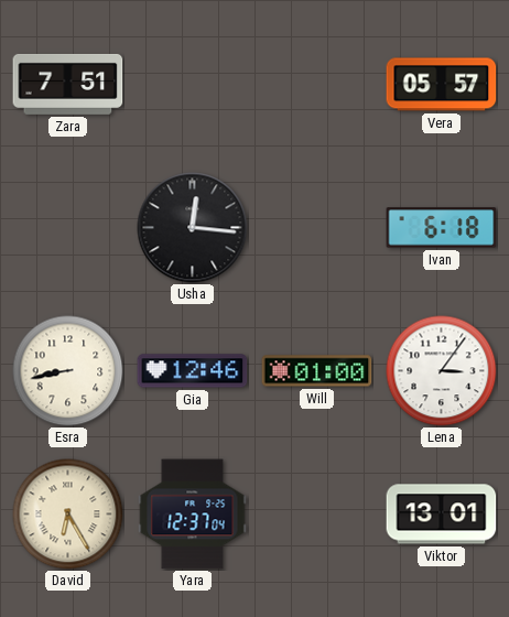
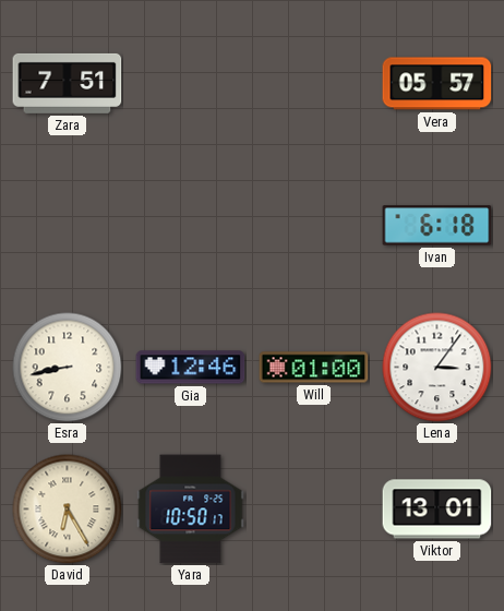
Usha: 12:16 -> none
Yara: 12:37 -> 10:50
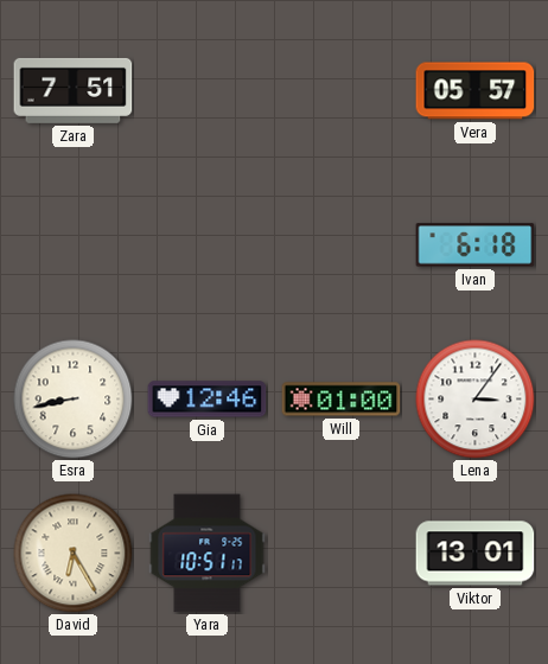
Yara: 10:50 -> 10:51
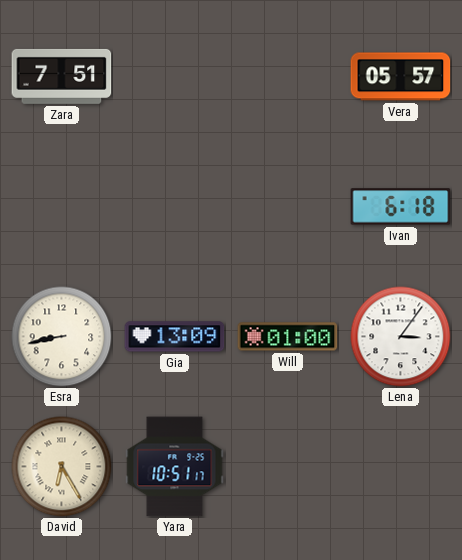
Gia: 12:46 -> 13:09
Viktor: 13:01 -> none
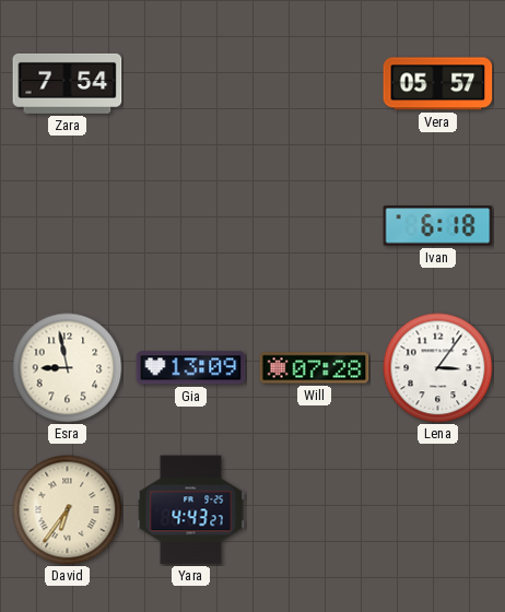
Zara: 7:51 -> 7:54
Esra: 8:43 -> 8:58
Will: 01:00 -> 07:28
David: 6:25 -> 6:36
Yara: 10:51 -> 4:43
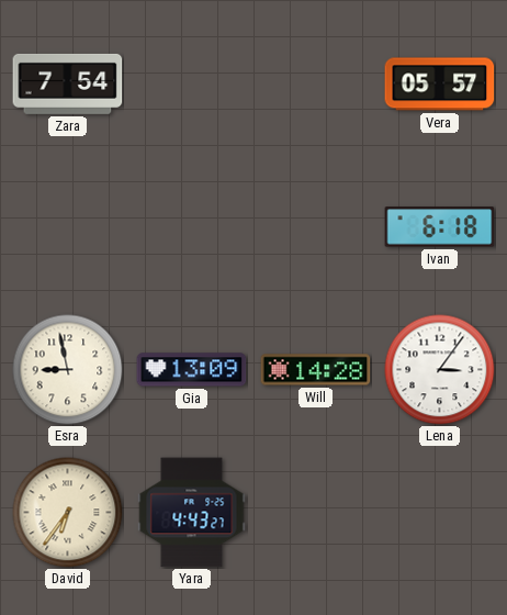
Will: 07:28 -> 14:28
